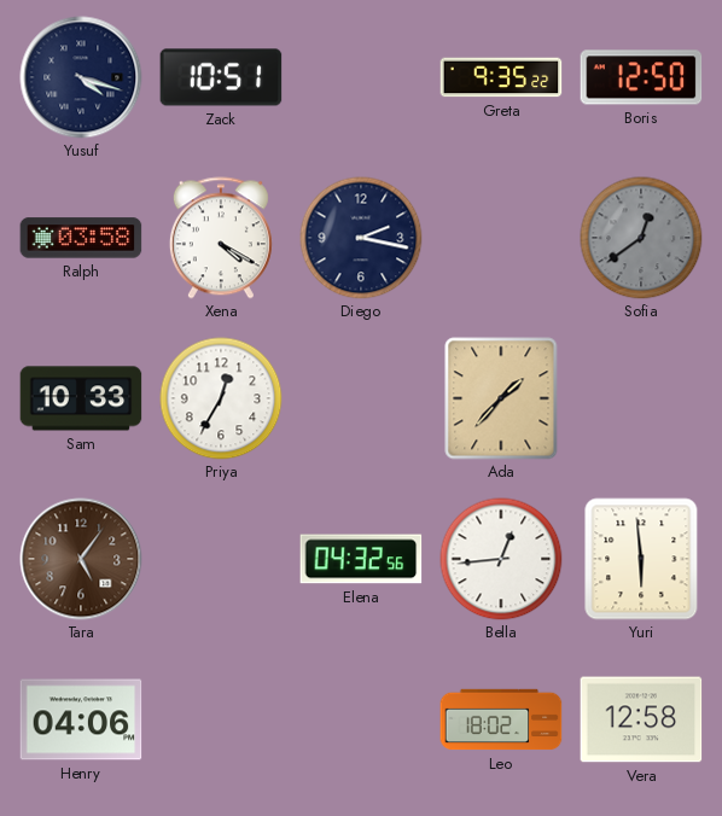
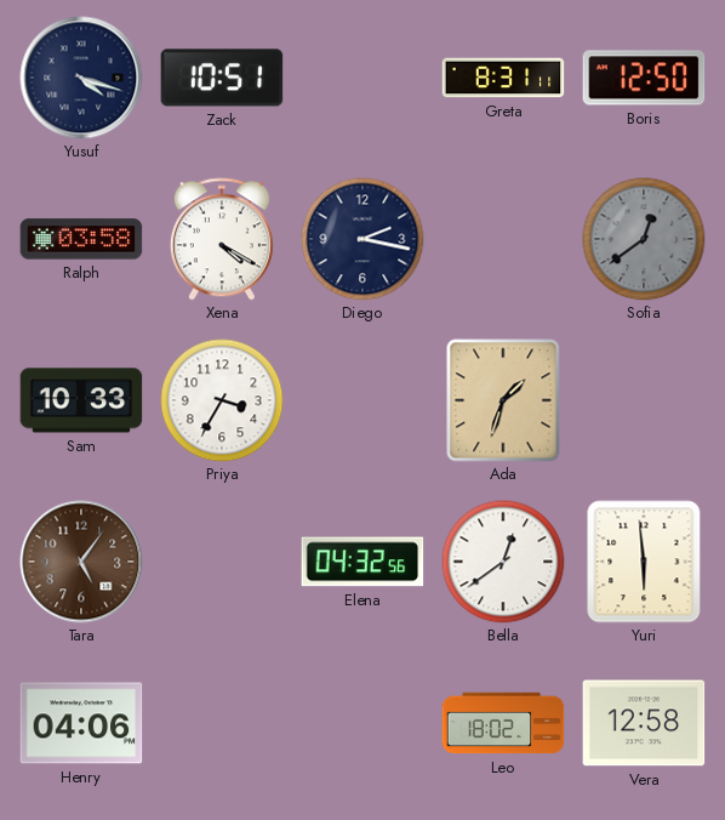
Greta: 9:35 -> 8:31
Priya: 12:35 -> 3:35
Ada: 1:37 -> 1:33
Bella: 12:44 -> 12:39
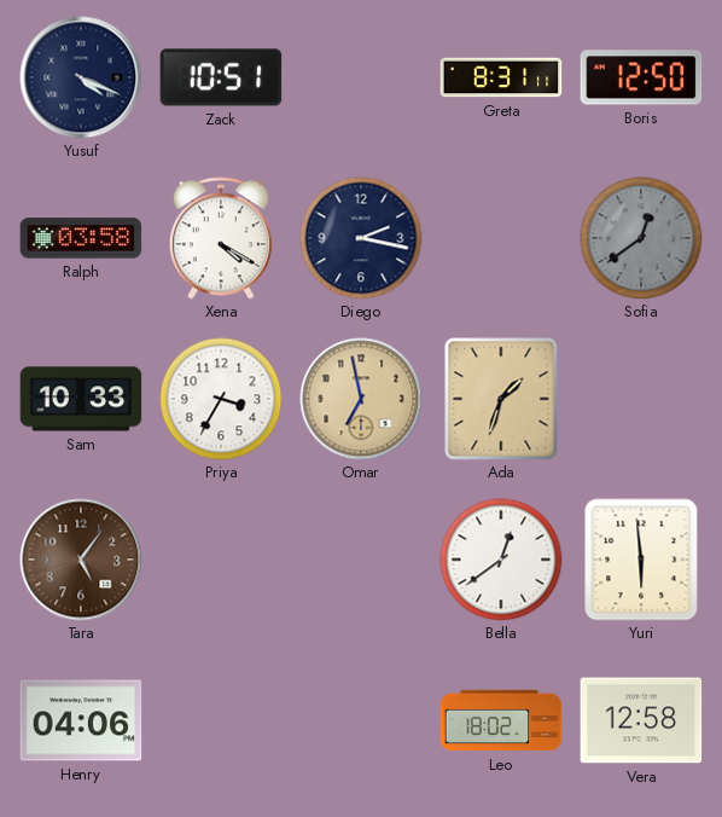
Yusuf: 4:18 -> 4:19
Omar: none -> 6:58
Elena: 04:32 -> none
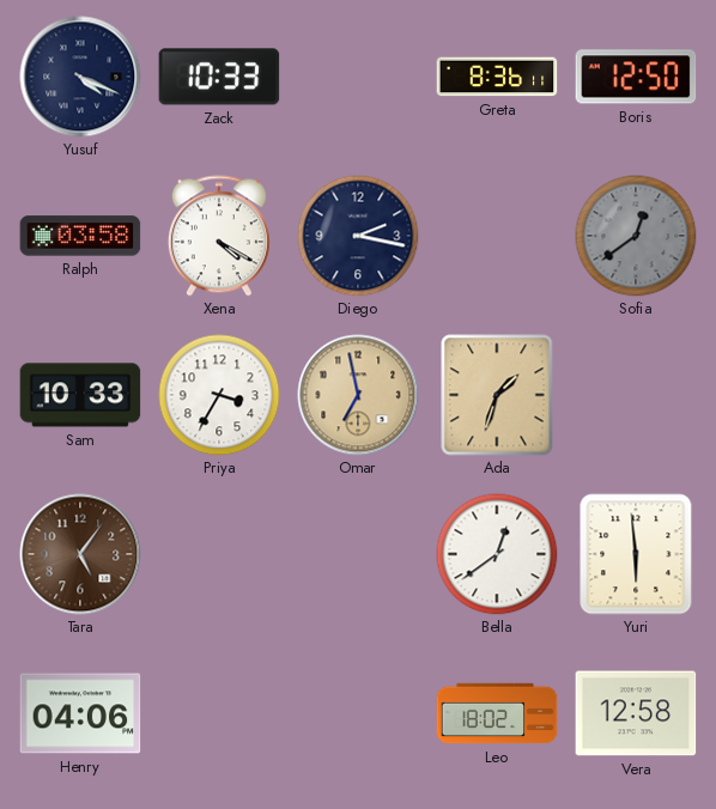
Zack: 10:51 -> 10:33
Greta: 8:31 -> 8:36
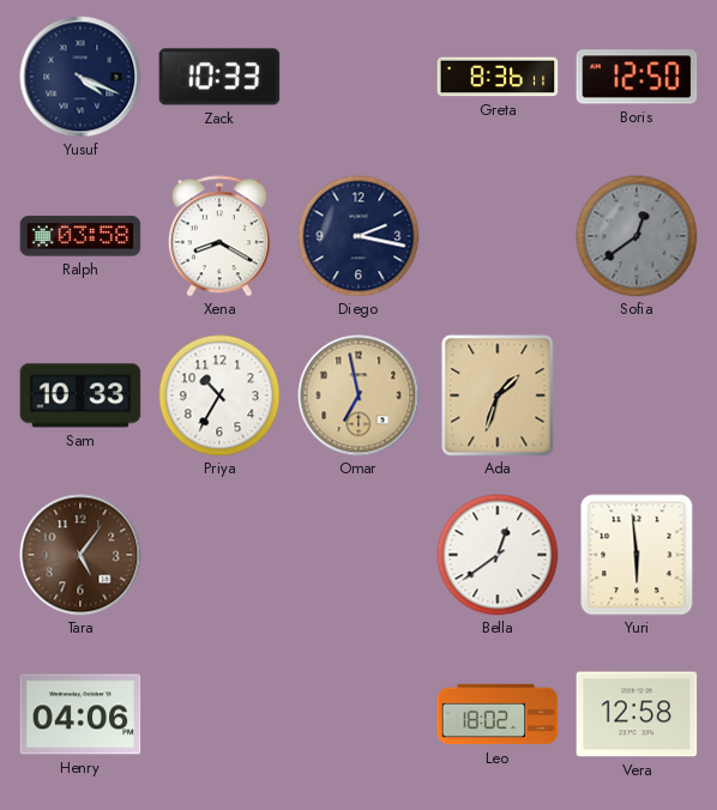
Xena: 4:20 -> 8:20
Priya: 3:35 -> 10:35
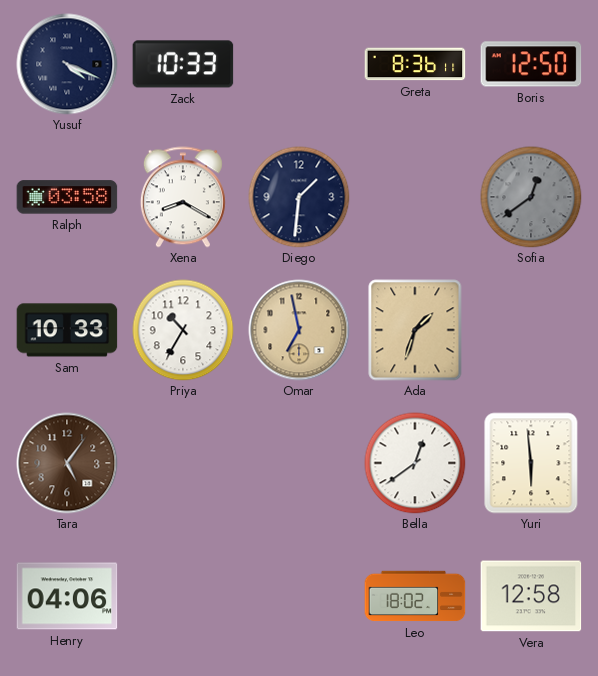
Diego: 2:17 -> 1:31
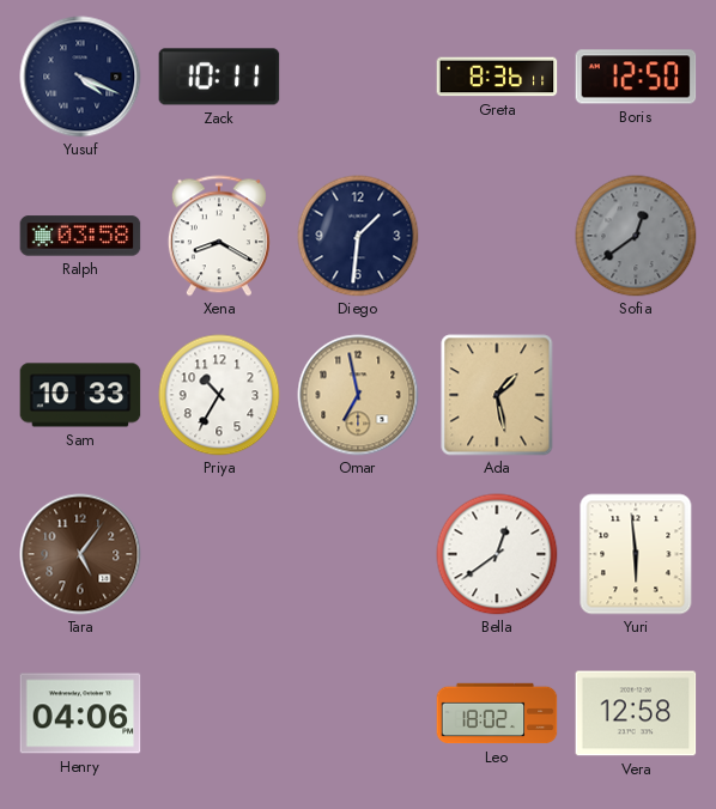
Zack: 10:33 -> 10:11
Ada: 1:33 -> 1:28
